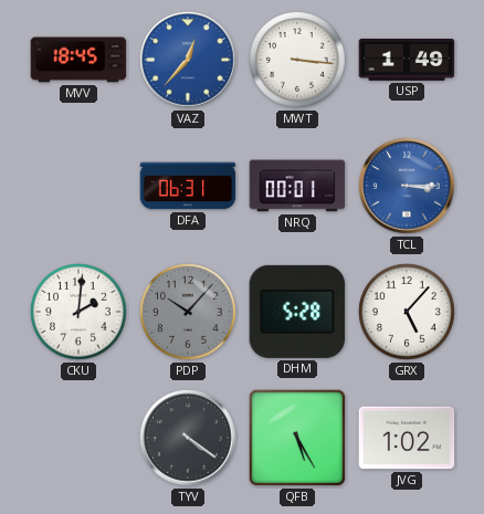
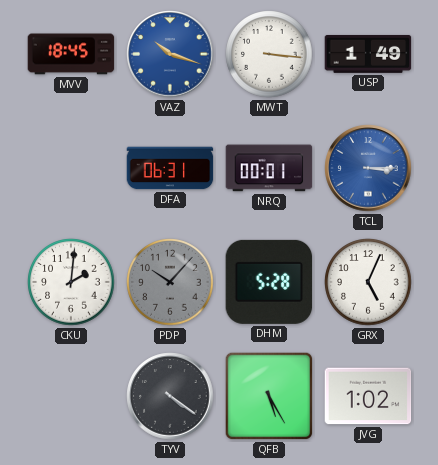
VAZ: 12:37 -> 10:18
GRX: 5:07 -> 5:04
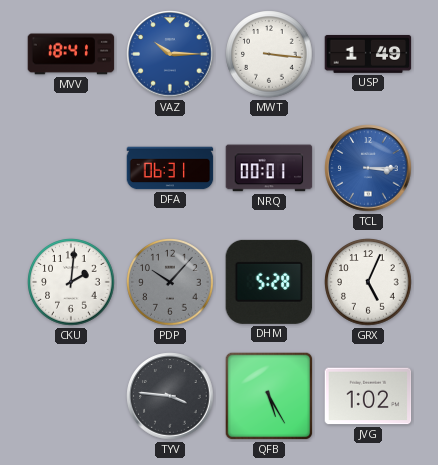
MVV: 18:45 -> 18:41
VAZ: 10:18 -> 10:15
TYV: 4:21 -> 3:46
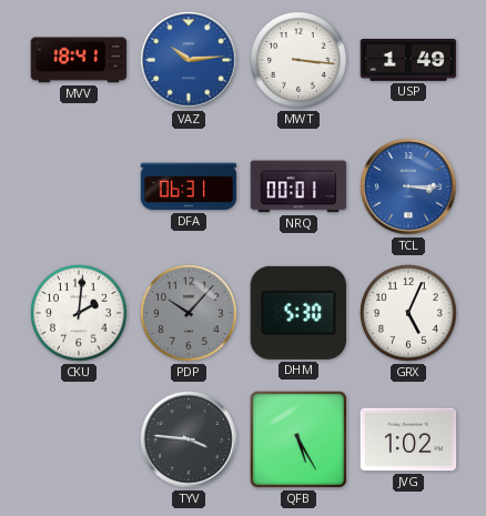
VAZ: 10:15 -> 10:14
DHM: 5:28 -> 5:30
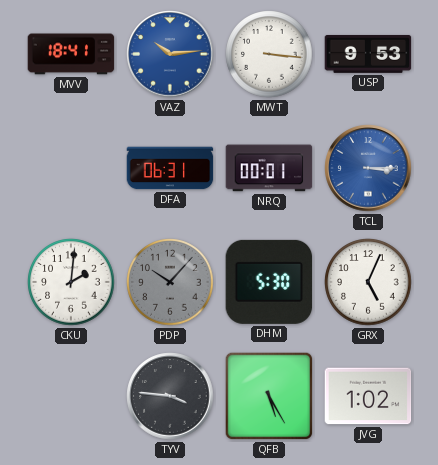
USP: 1:49 -> 9:53
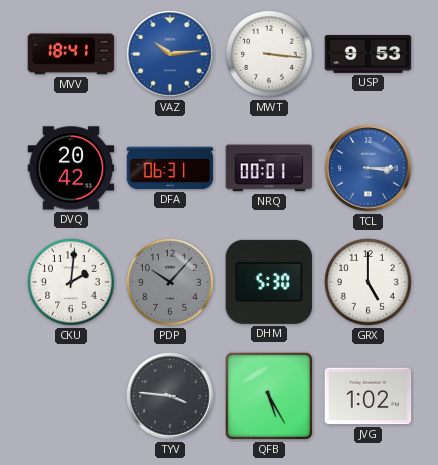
DVQ: none -> 20:42
GRX: 5:04 -> 5:00
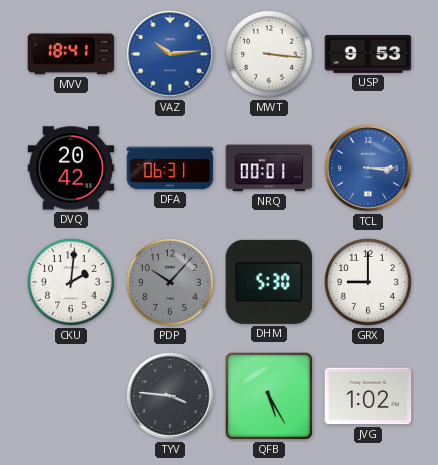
GRX: 5:00 -> 9:00
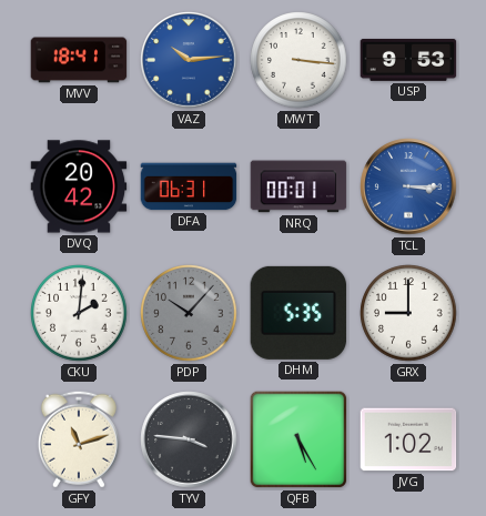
DHM: 5:30 -> 5:35
GFY: none -> 11:12
